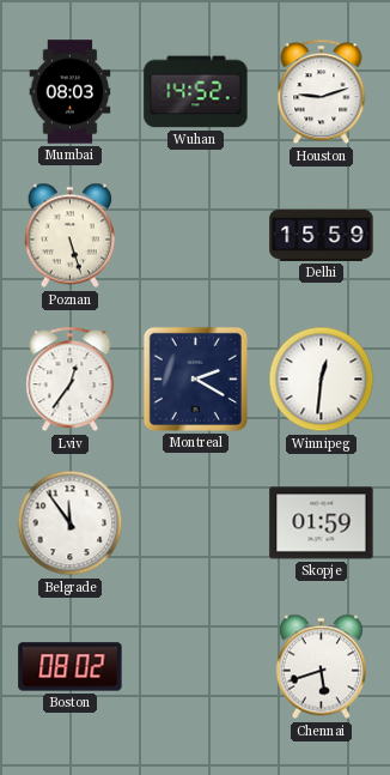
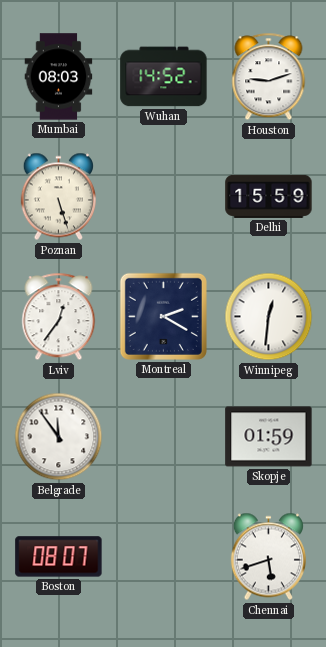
Boston: 08:02 -> 08:07
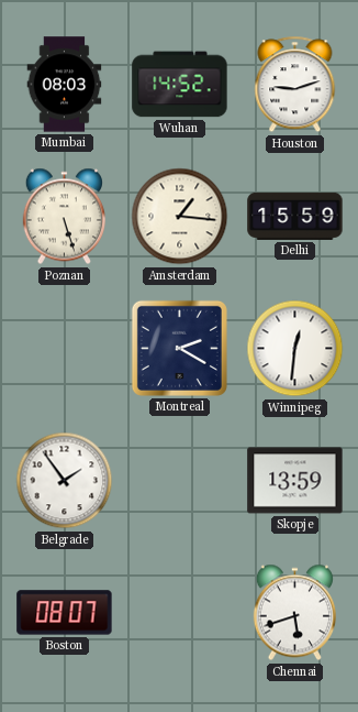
Amsterdam: none -> 1:16
Lviv: 12:36 -> none
Belgrade: 11:54 -> 1:54
Skopje: 01:59 -> 13:59
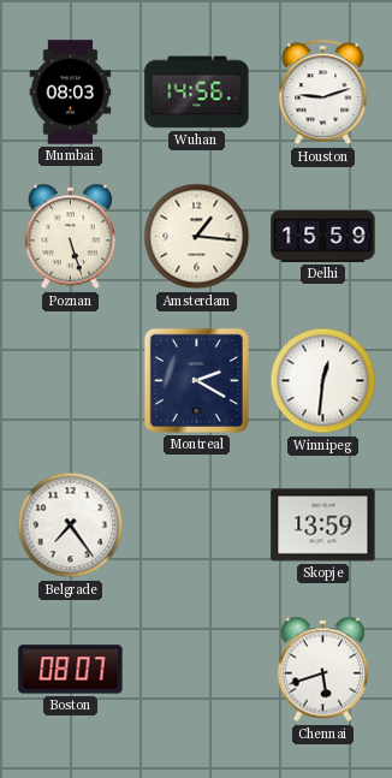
Wuhan: 14:52 -> 14:56
Belgrade: 1:54 -> 7:24
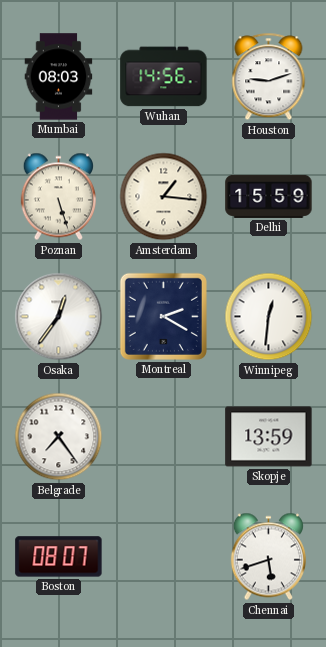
Osaka: none -> 12:36
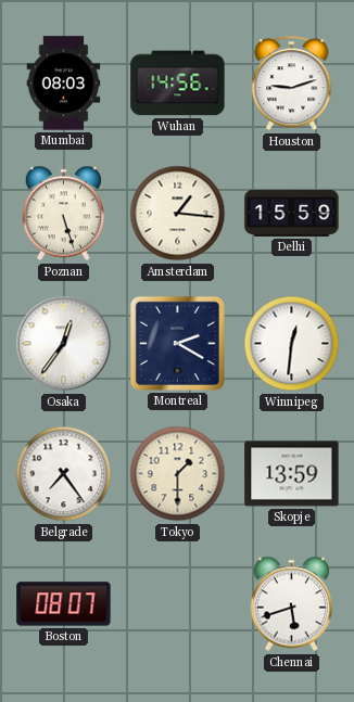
Tokyo: none -> 1:30
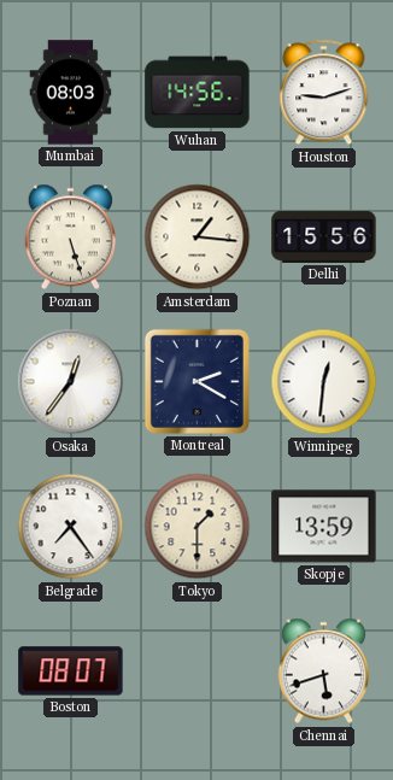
Delhi: 15:59 -> 15:56
